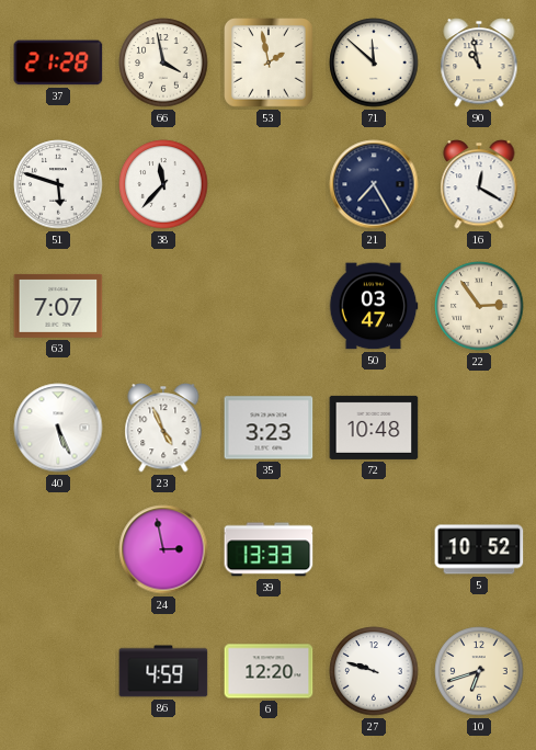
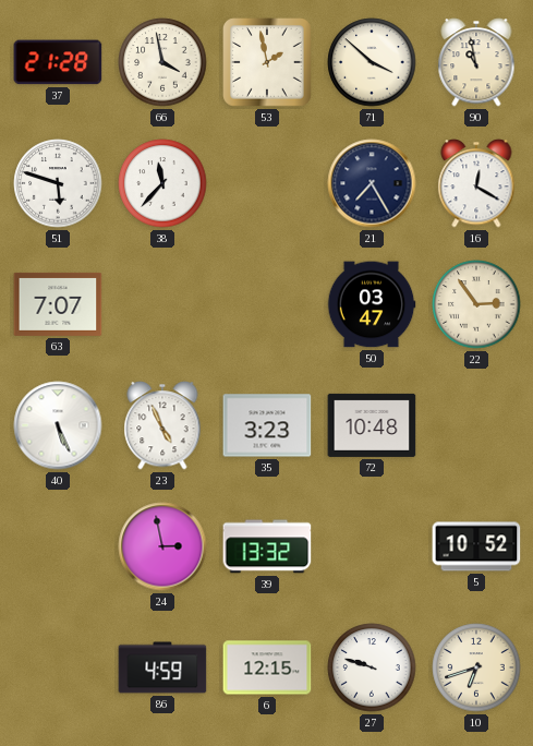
71: 11:52 -> 3:52
39: 13:33 -> 13:32
6: 12:20 -> 12:15
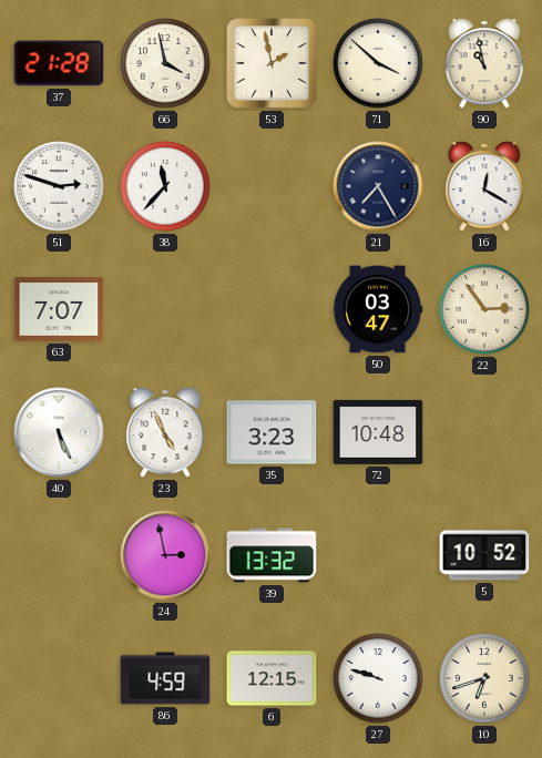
51: 5:48 -> 2:48
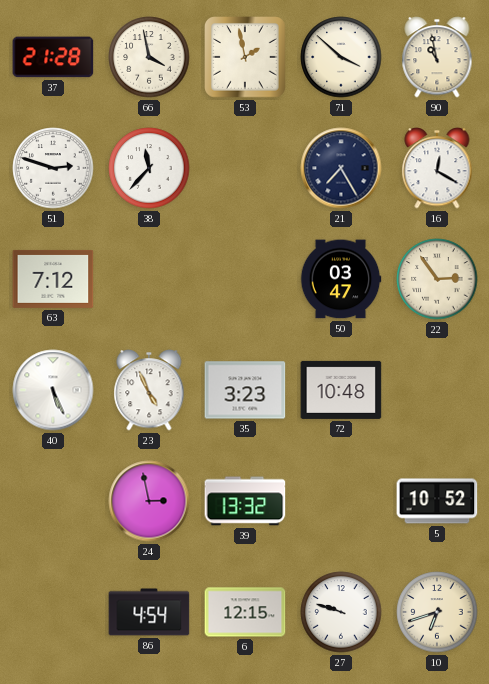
63: 7:07 -> 7:12
86: 4:59 -> 4:54
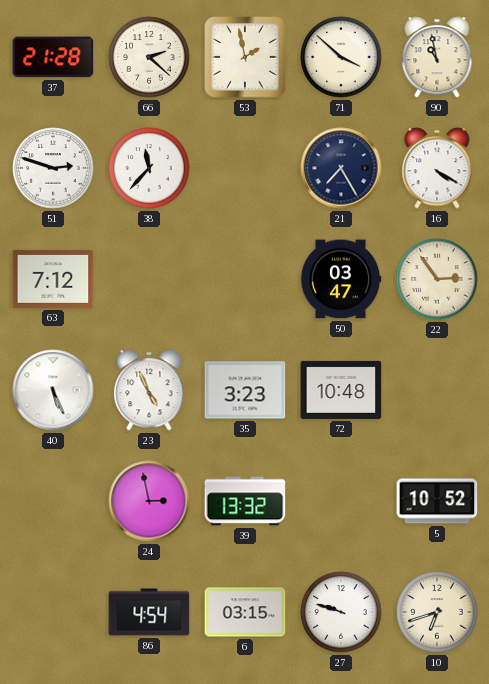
66: 3:58 -> 2:22
16: 12:20 -> 4:20
6: 12:15 -> 03:15
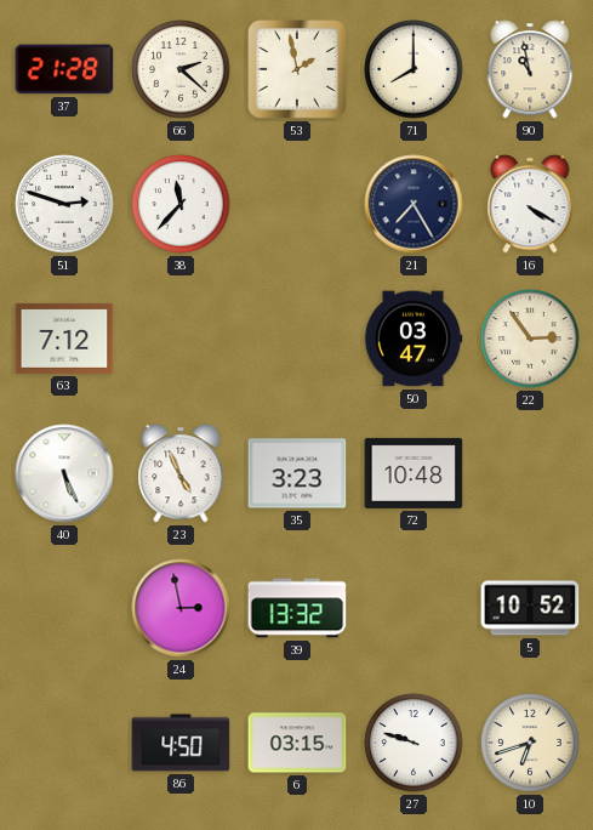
71: 3:52 -> 8:00
86: 4:54 -> 4:50
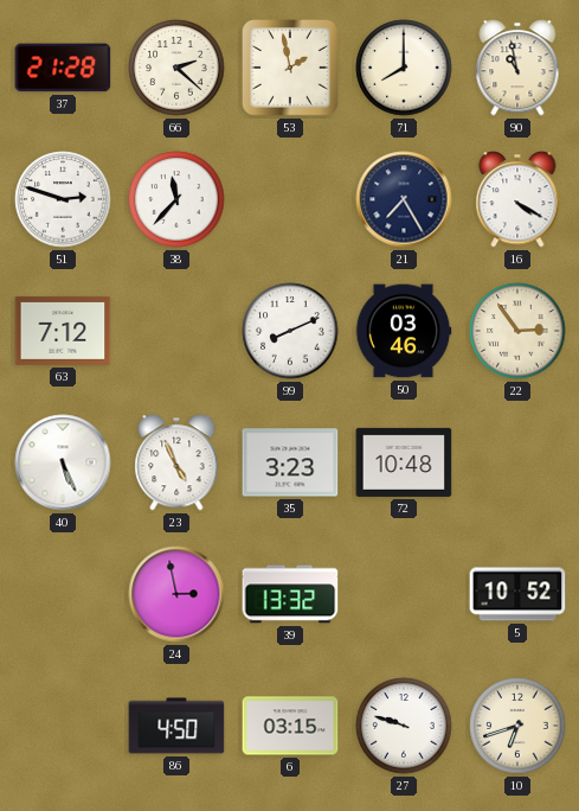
99: none -> 8:11
50: 03:47 -> 03:46
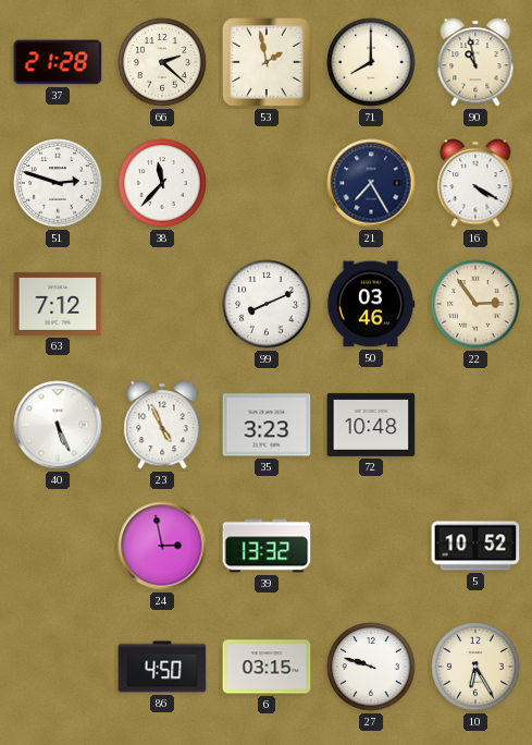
10: 6:42 -> 6:25
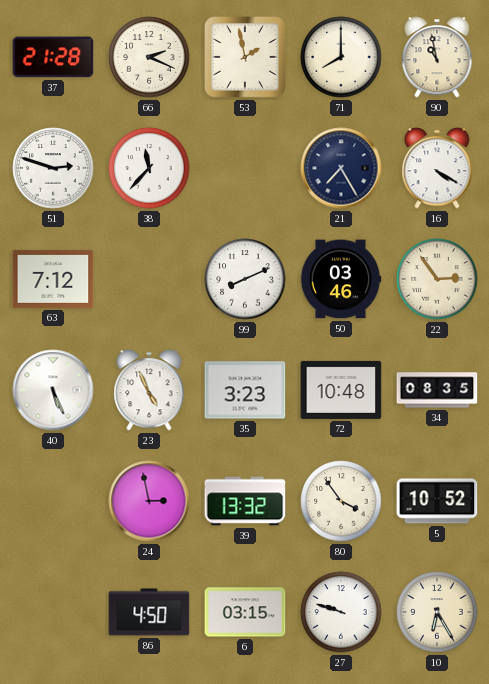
66: 2:22 -> 2:19
34: none -> 08:35
80: none -> 3:54
